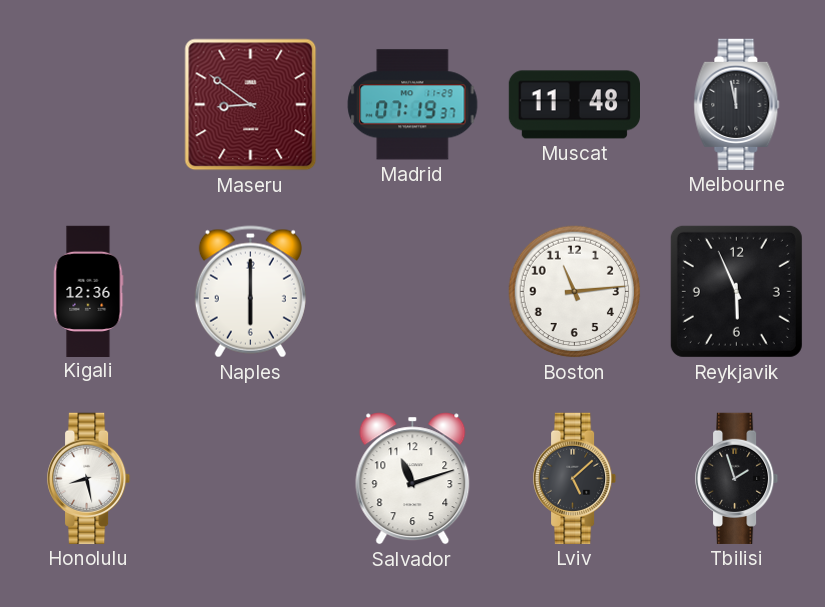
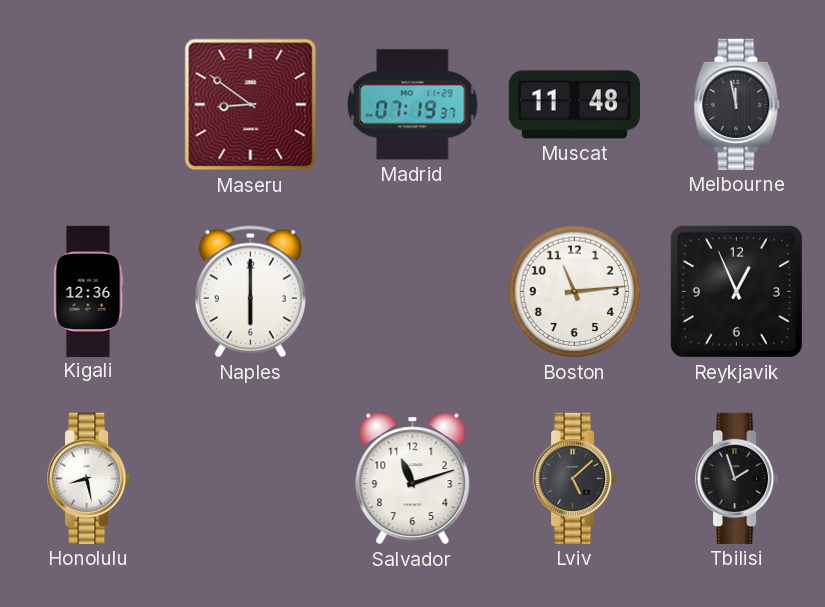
Reykjavik: 5:56 -> 12:56
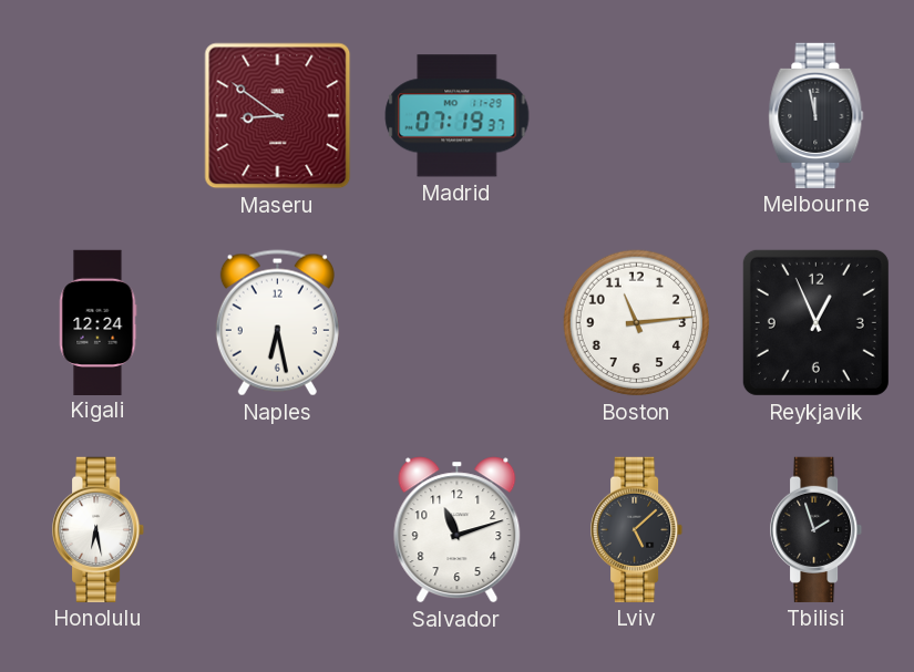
Muscat: 11:48 -> none
Kigali: 12:36 -> 12:24
Naples: 6:00 -> 6:28
Honolulu: 8:28 -> 6:28
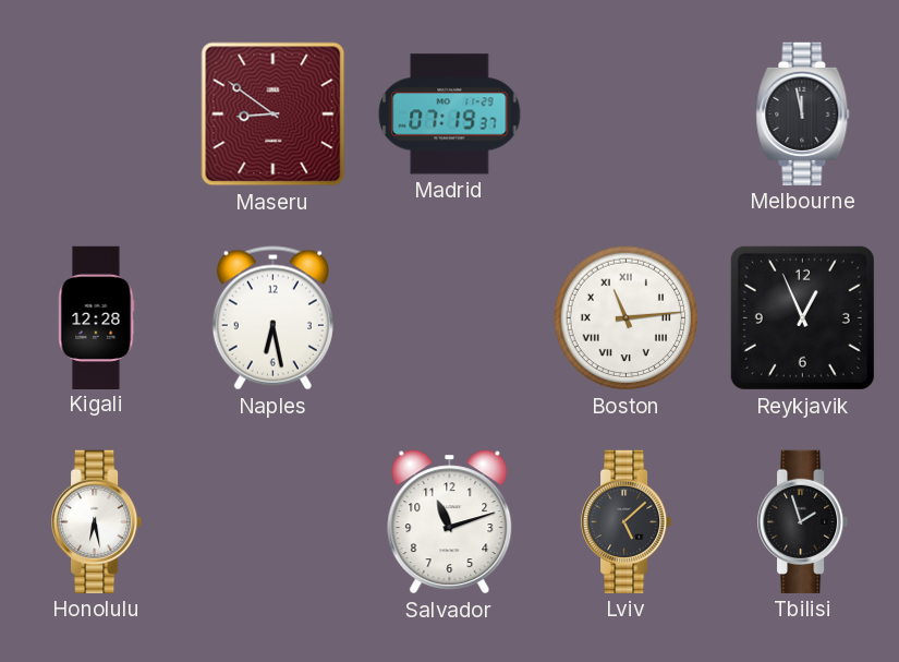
Kigali: 12:24 -> 12:28
Boston numerals: Arabic -> Roman
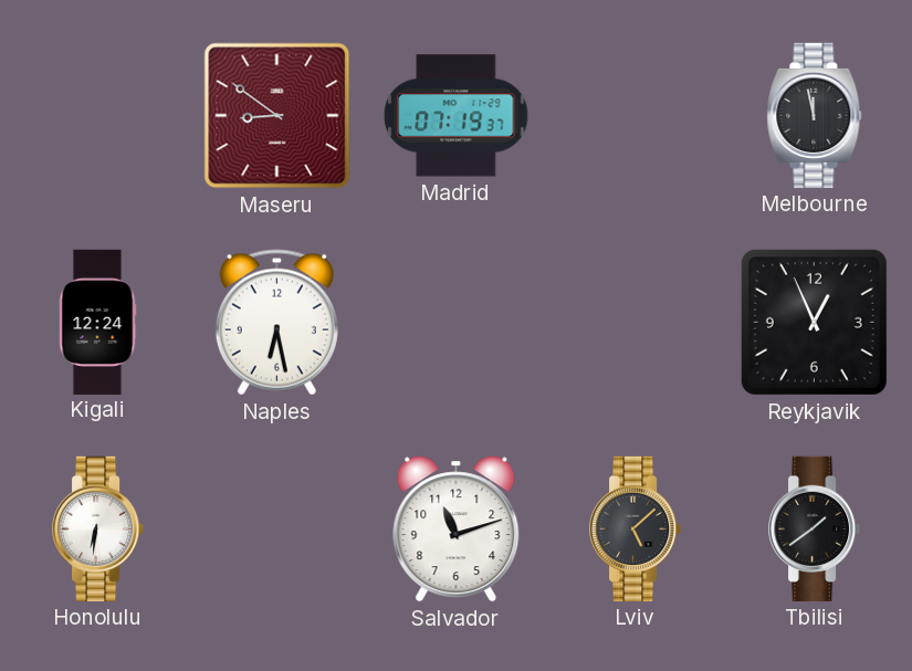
Kigali: 12:28 -> 12:24
Boston: 11:14 -> none
Honolulu: 6:28 -> 6:31
Tbilisi: 1:57 -> 1:39
